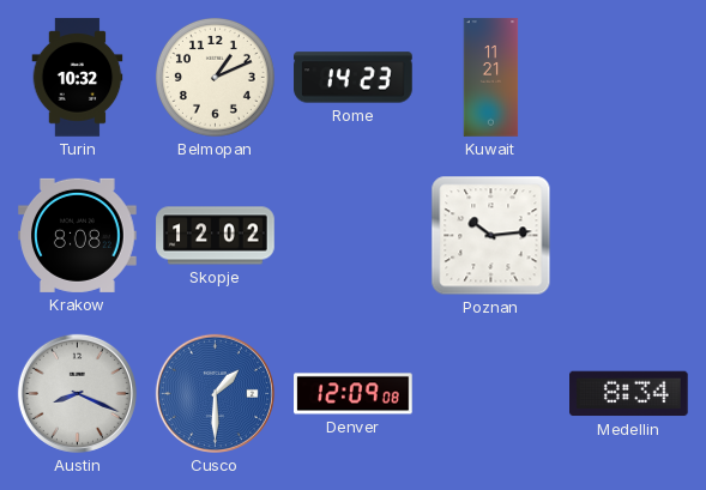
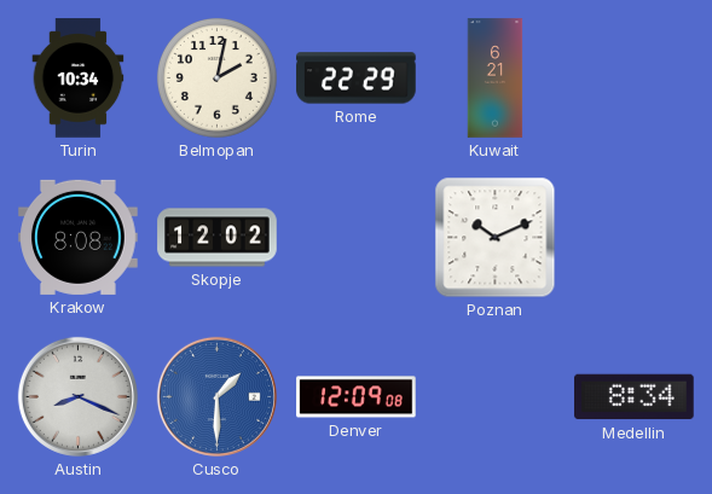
Turin: 10:32 -> 10:34
Belmopan: 1:11 -> 2:02
Rome: 14:23 -> 22:29
Kuwait: 11:21 -> 6:21
Poznan: 10:14 -> 10:11
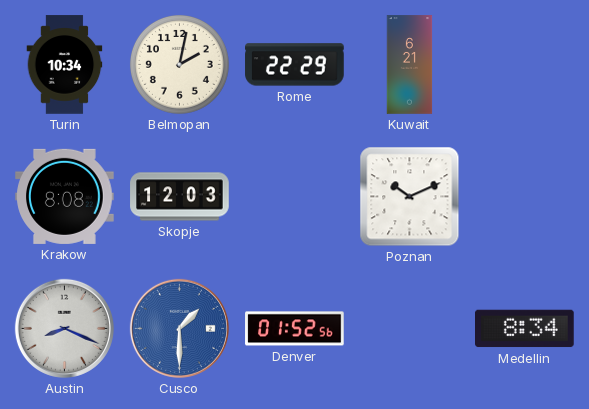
Skopje: 12:02 -> 12:03
Denver: 12:09 -> 01:52
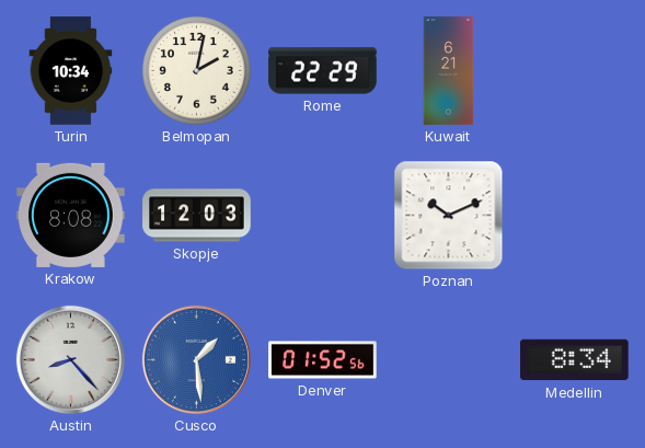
Austin: 8:19 -> 8:23
Cusco: 1:30 -> 1:29
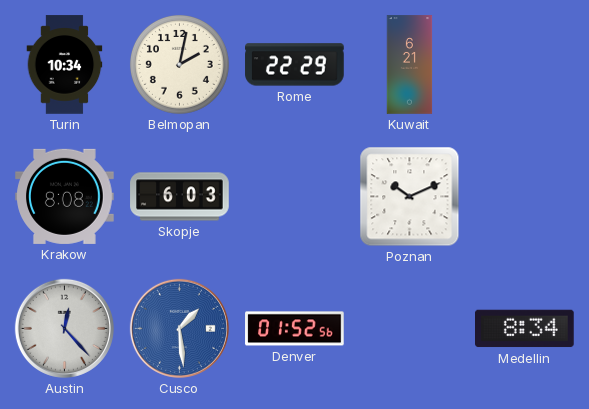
Skopje: 12:03 -> 6:03
Austin: 8:23 -> 12:23
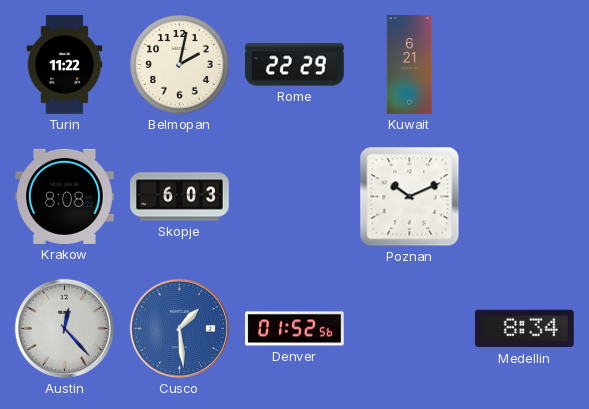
Turin: 10:34 -> 11:22
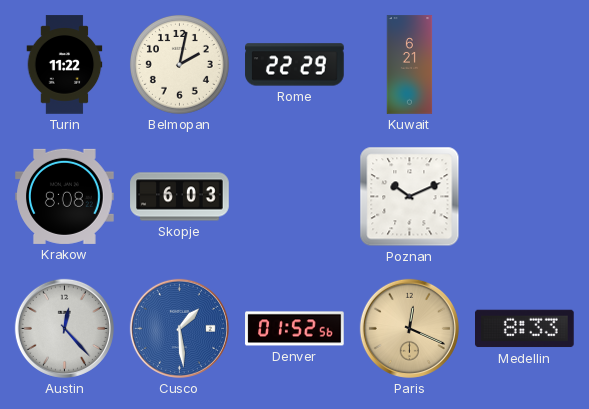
Paris: none -> 12:19
Medellin: 8:34 -> 8:33
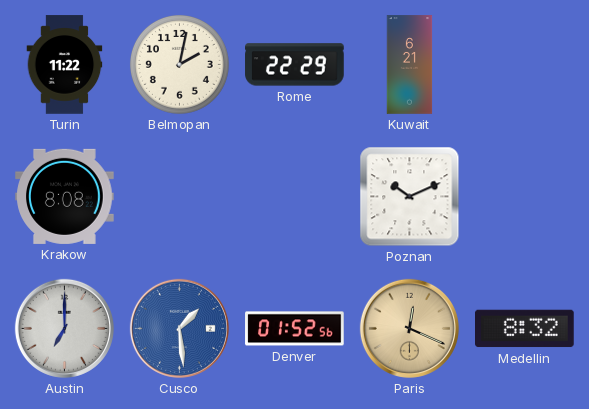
Skopje: 6:03 -> none
Austin: 12:23 -> 7:00
Medellin: 8:33 -> 8:32
